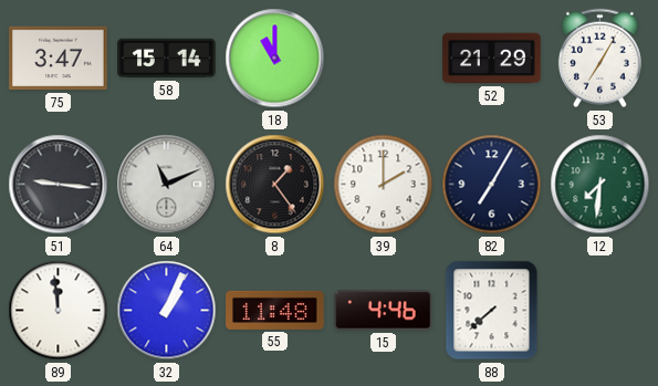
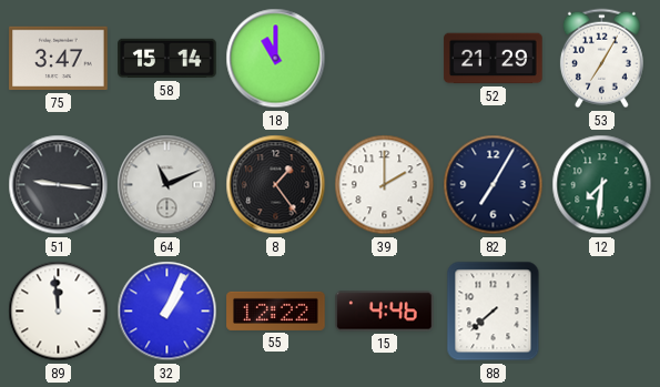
55: 11:48 -> 12:22
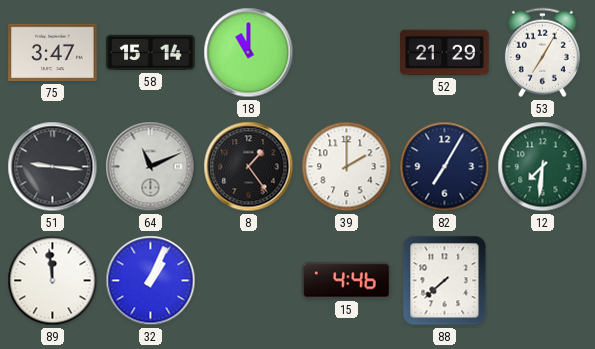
55: 12:22 -> none
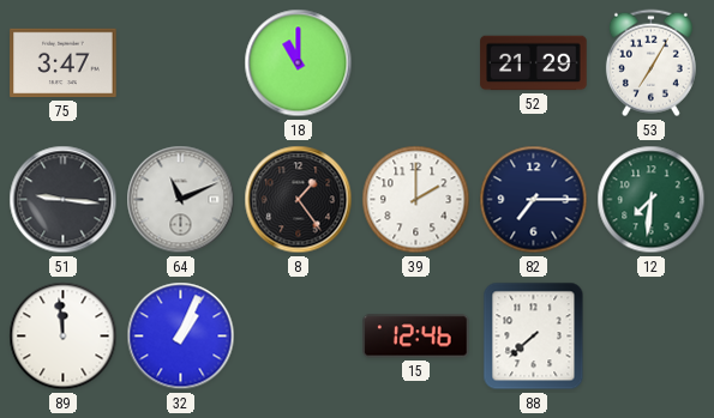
58: 15:14 -> none
82: 7:05 -> 7:15
15: 4:46 -> 12:46
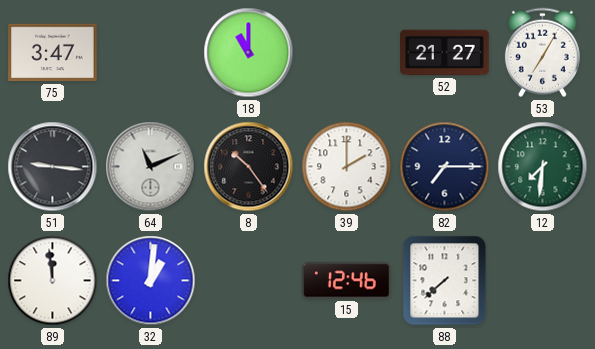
52: 21:29 -> 21:27
8: 1:24 -> 10:24
32: 1:04 -> 1:01
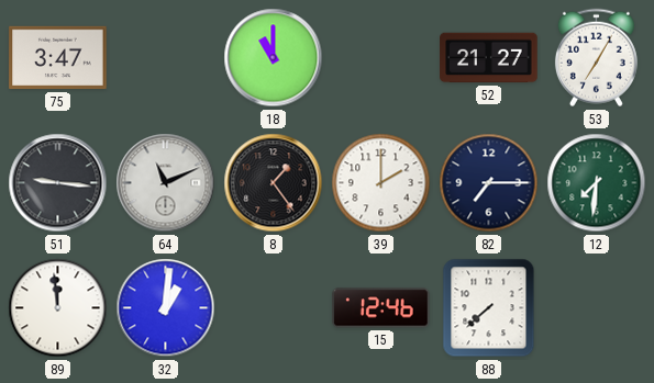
8: 10:24 -> 1:24
